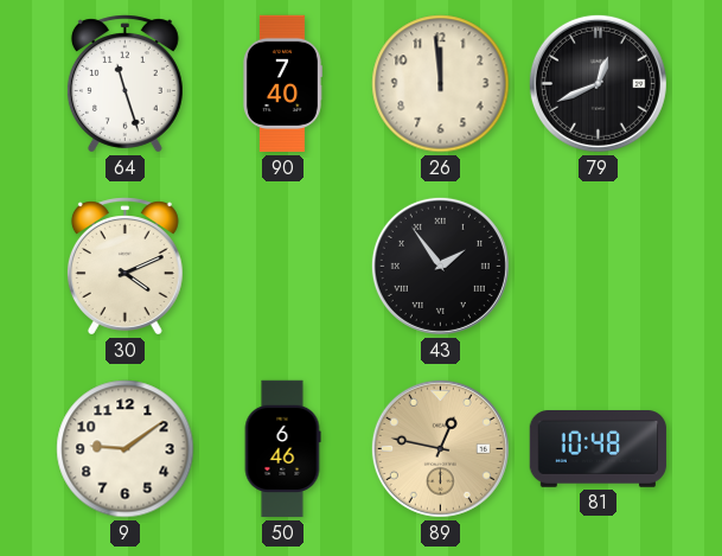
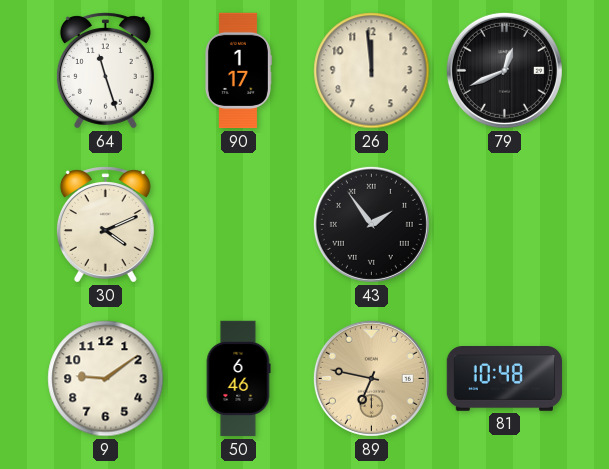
90: 7:40 -> 1:17
89: 12:47 -> 6:47
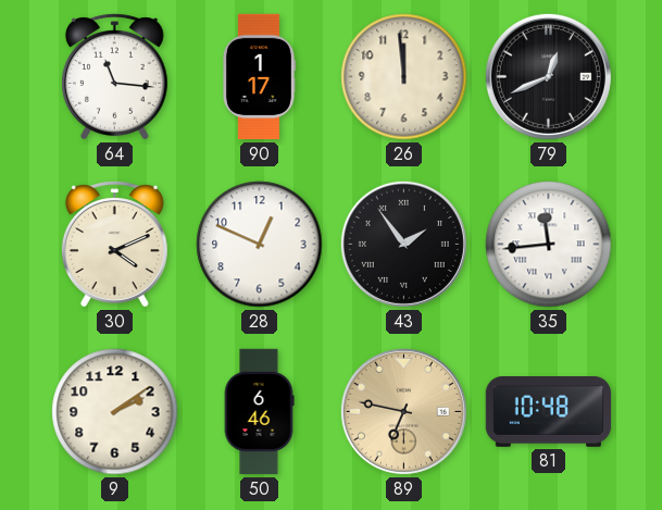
64: 11:27 -> 11:16
28: none -> 12:49
35: none -> 11:44
9: 9:09 -> 2:09
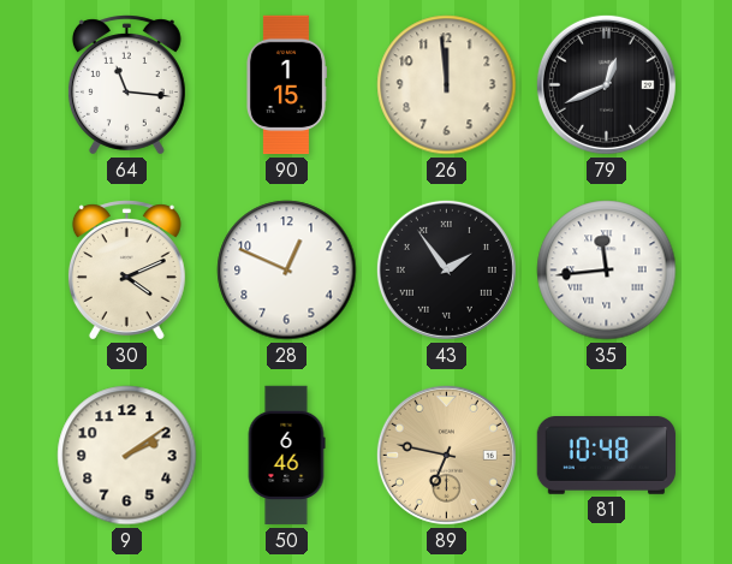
90: 1:17 -> 1:15
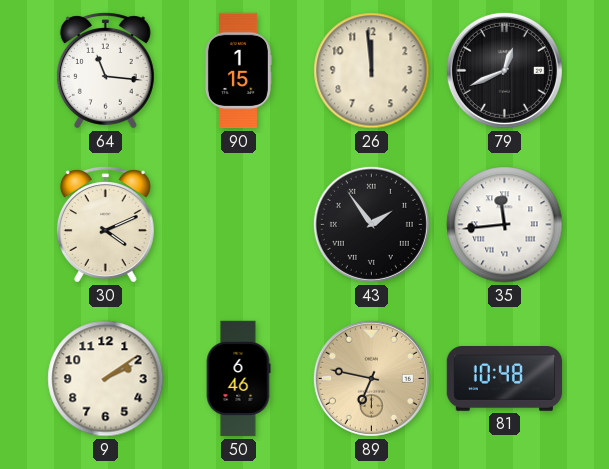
28: 12:49 -> none
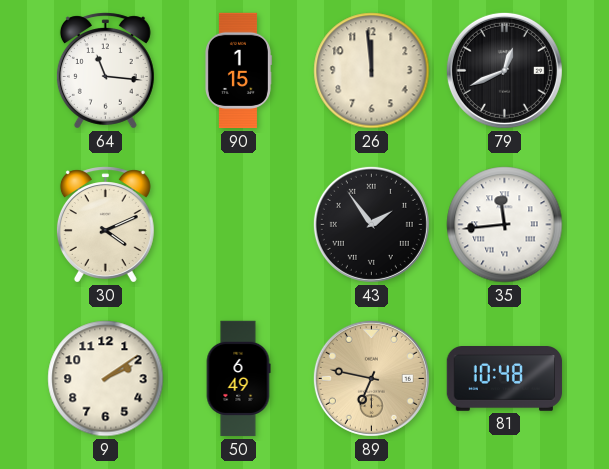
50: 6:46 -> 6:49
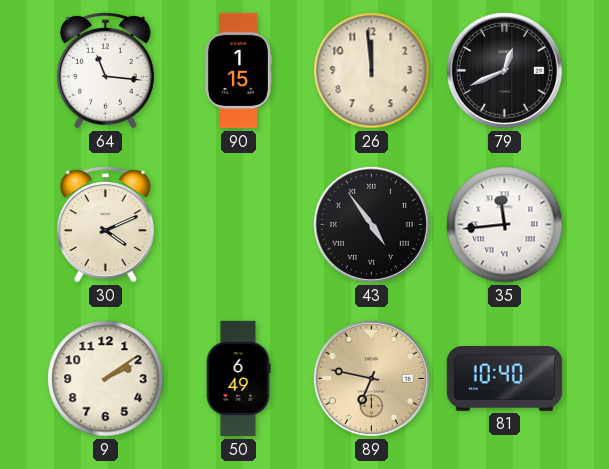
43: 1:54 -> 4:54
81: 10:48 -> 10:40
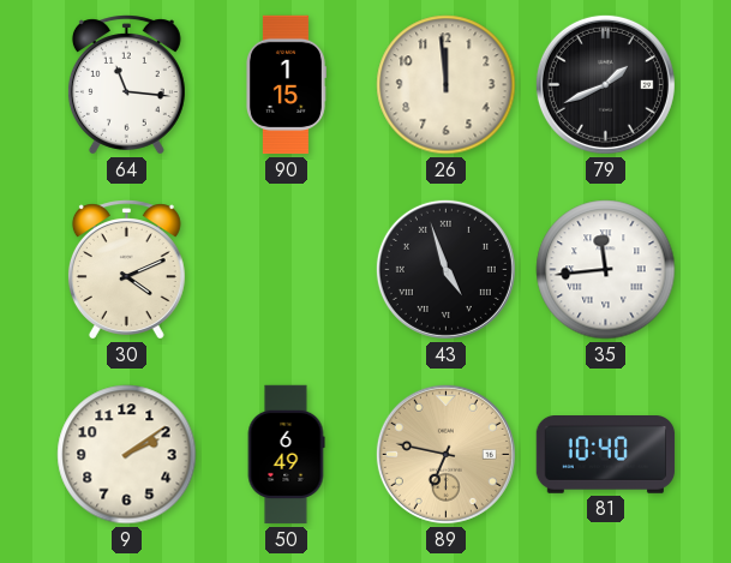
79: 12:41 -> 1:41
43: 4:54 -> 4:57
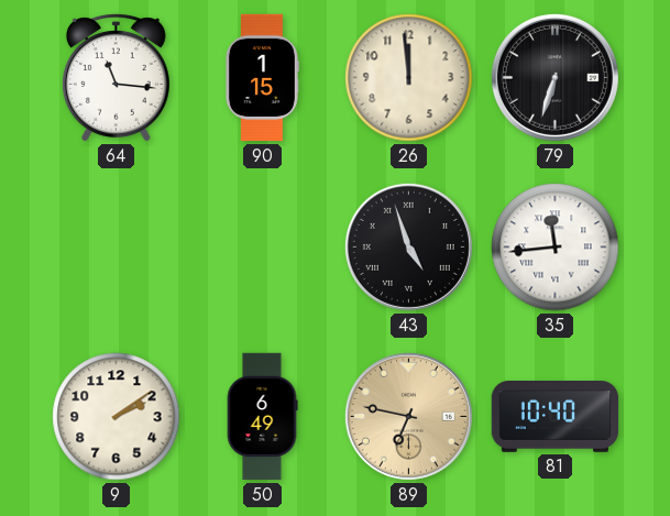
79: 1:41 -> 6:33
30: 4:11 -> none
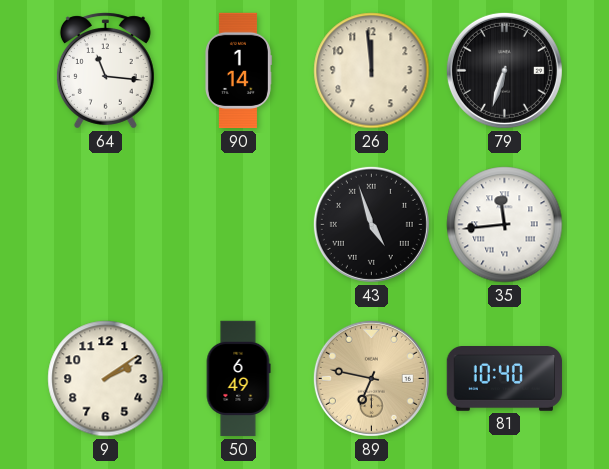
90: 1:15 -> 1:14
